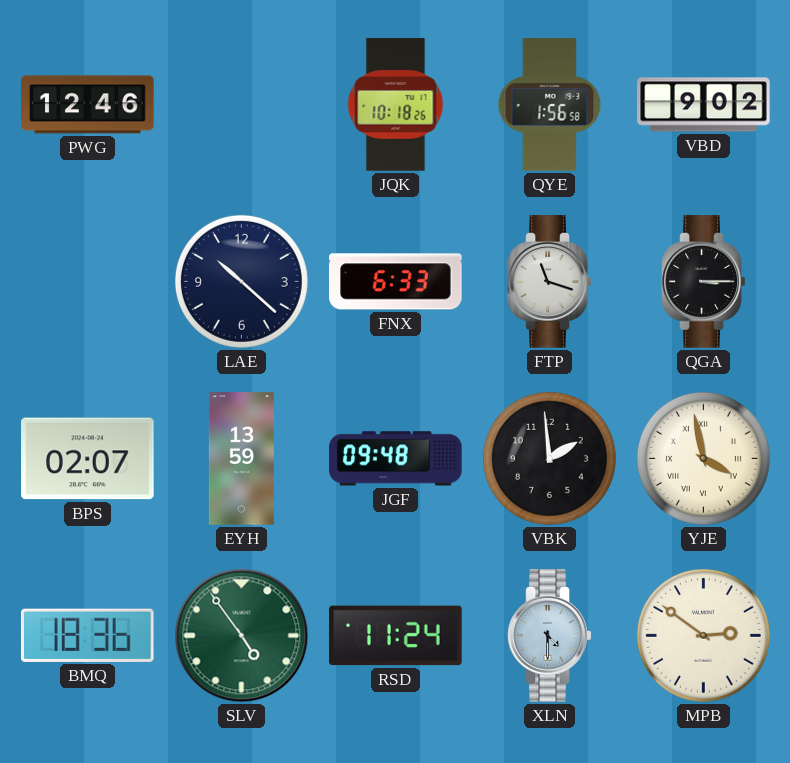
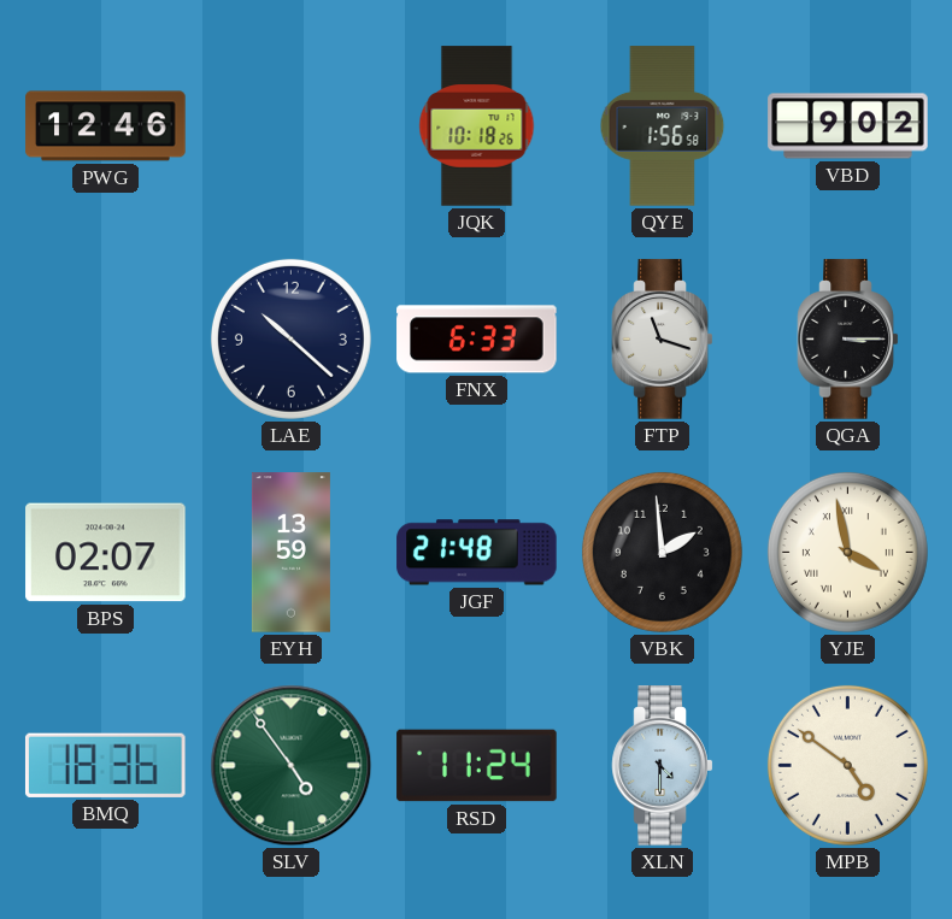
JGF: 09:48 -> 21:48
MPB: 2:51 -> 4:51
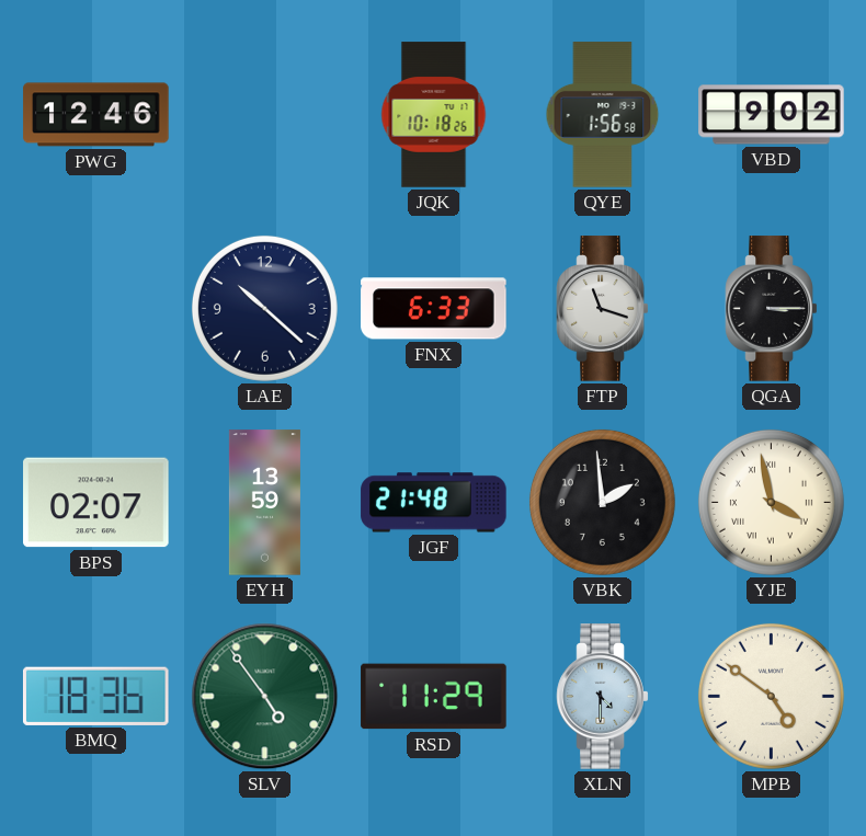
RSD: 11:24 -> 11:29
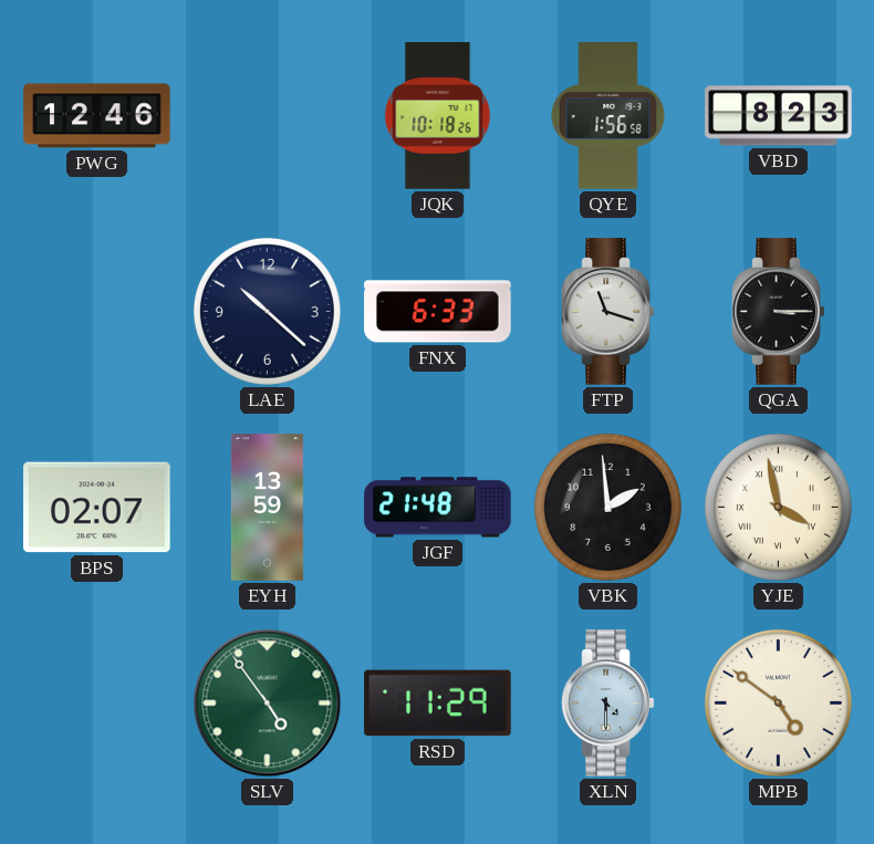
VBD: 9:02 -> 8:23
BMQ: 18:36 -> none
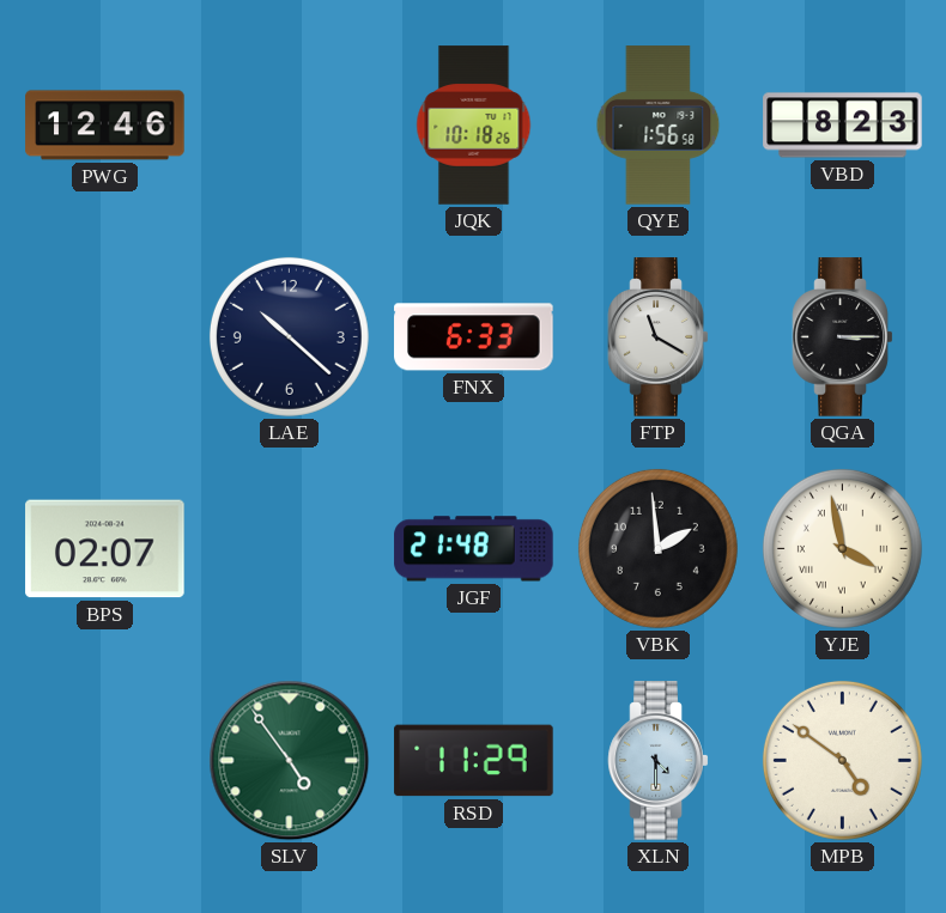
FTP: 11:18 -> 11:20
EYH: 13:59 -> none
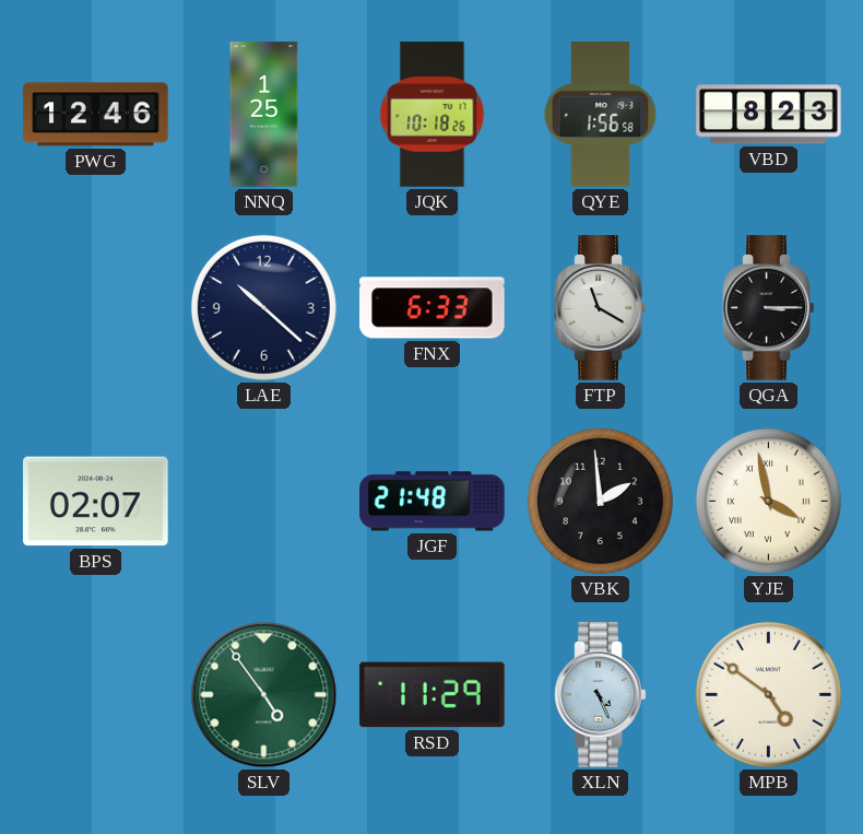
NNQ: none -> 1:25
XLN: 4:30 -> 4:26
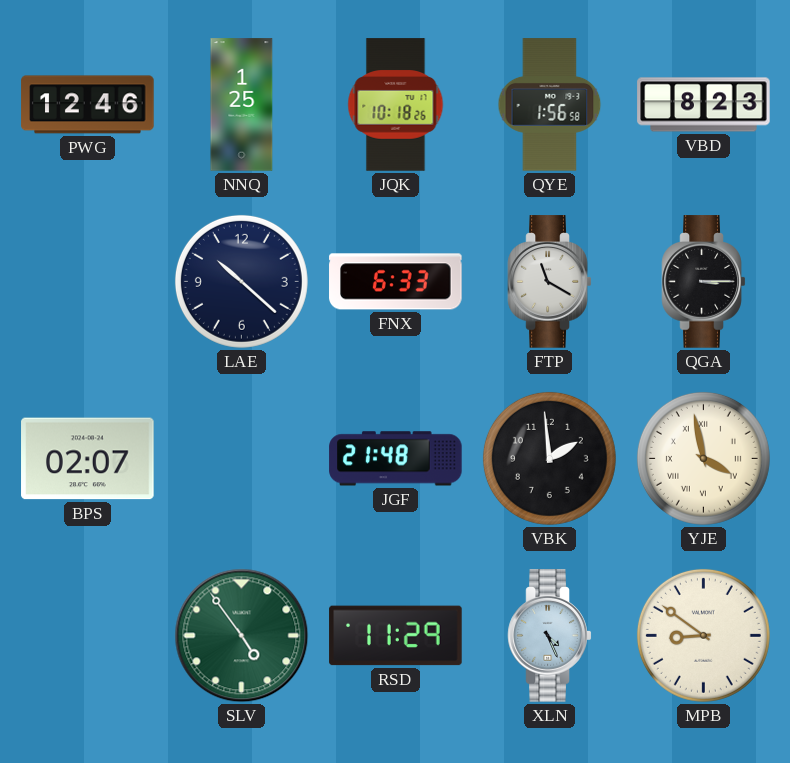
MPB: 4:51 -> 8:51
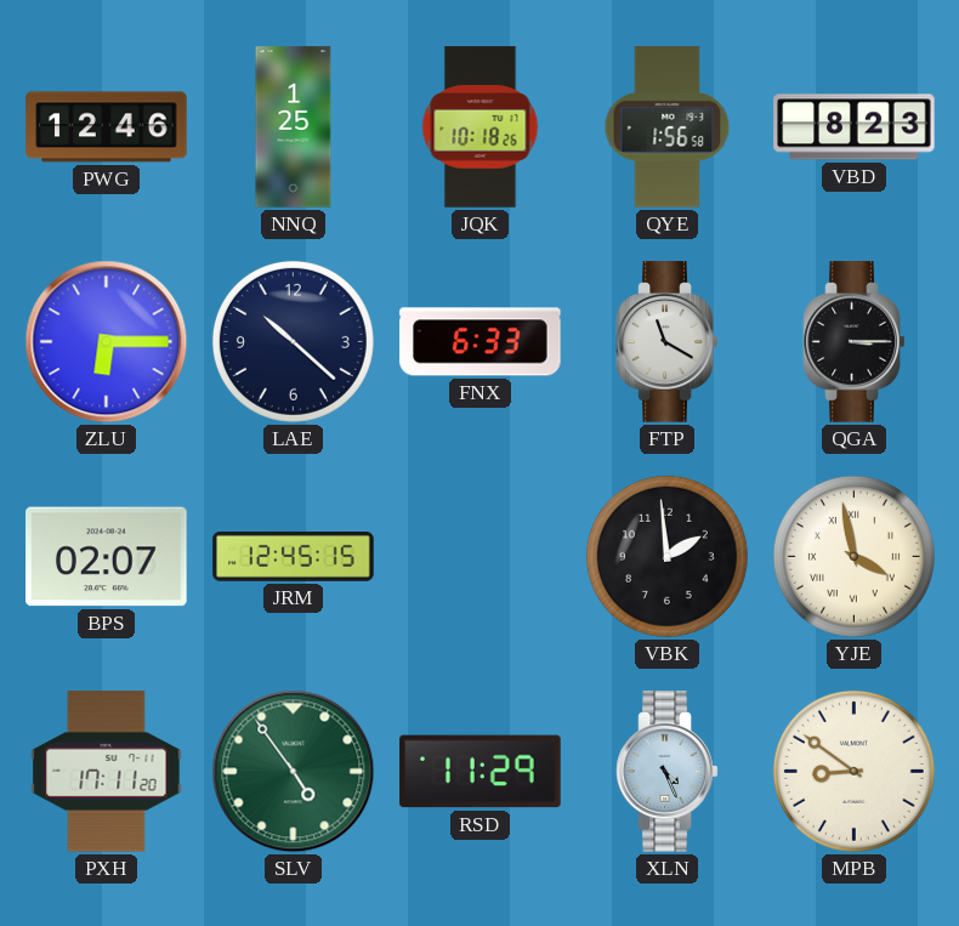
ZLU: none -> 6:15
JRM: none -> 12:45
JGF: 21:48 -> none
PXH: none -> 17:11
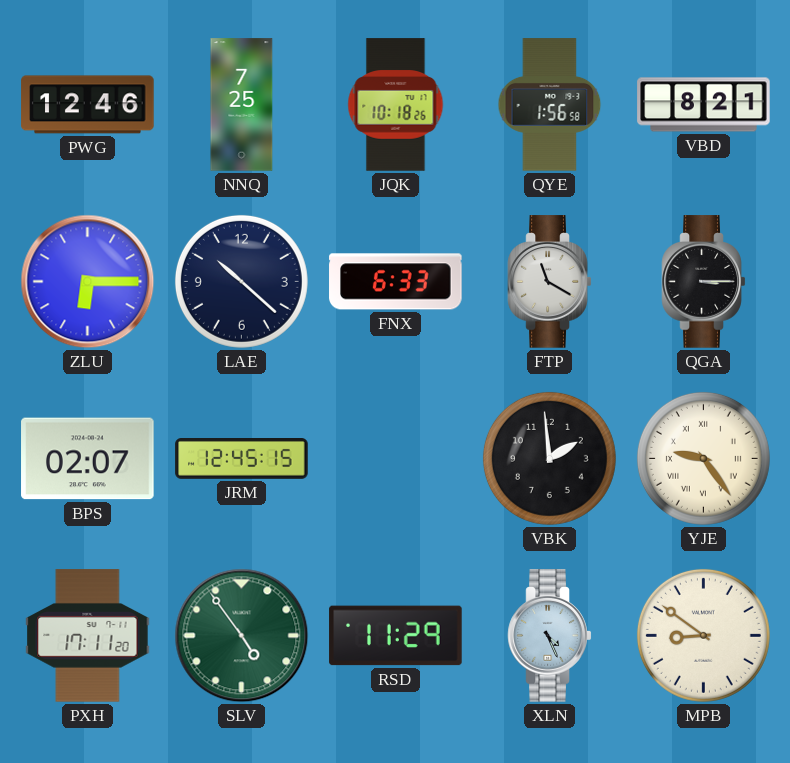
NNQ: 1:25 -> 7:25
VBD: 8:23 -> 8:21
YJE: 3:58 -> 9:24
